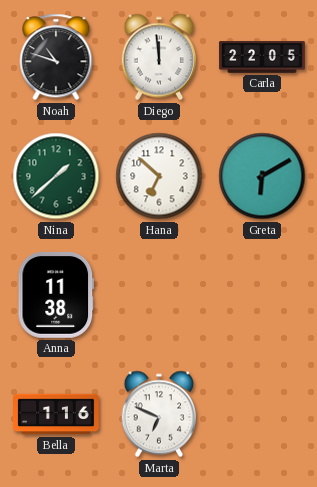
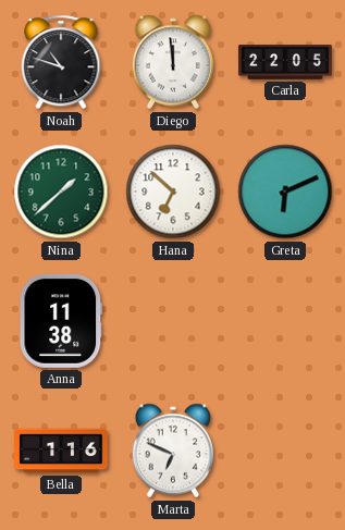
Greta: 6:10 -> 6:11
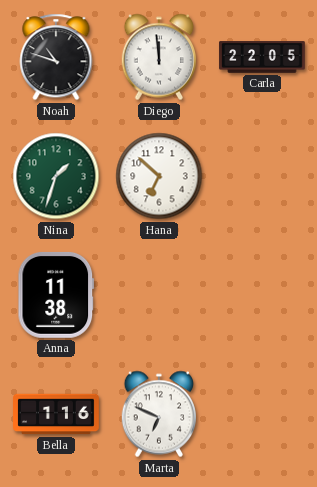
Nina: 1:38 -> 1:33
Greta: 6:11 -> none
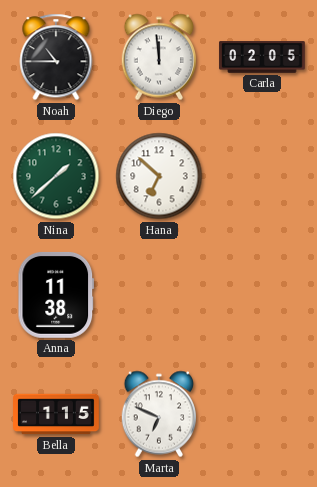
Noah: 10:48 -> 10:45
Carla: 22:05 -> 02:05
Nina: 1:33 -> 1:38
Bella: 1:16 -> 1:15
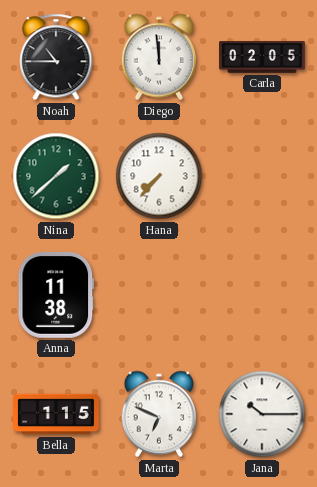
Hana: 6:52 -> 7:37
Jana: none -> 10:15
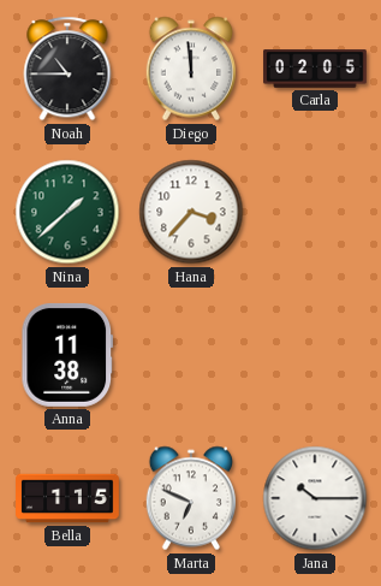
Hana: 7:37 -> 3:37
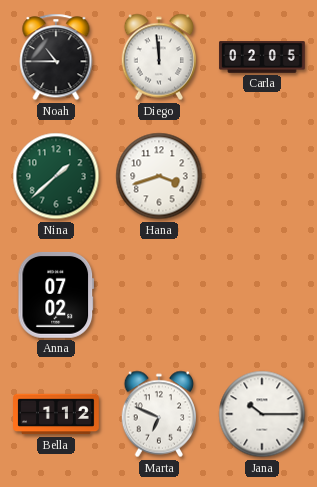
Hana: 3:37 -> 3:42
Anna: 11:38 -> 07:02
Bella: 1:15 -> 1:12
